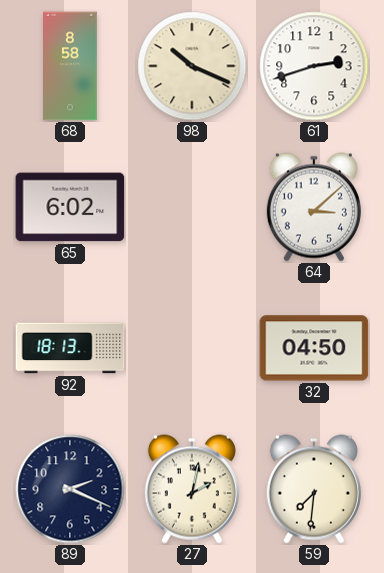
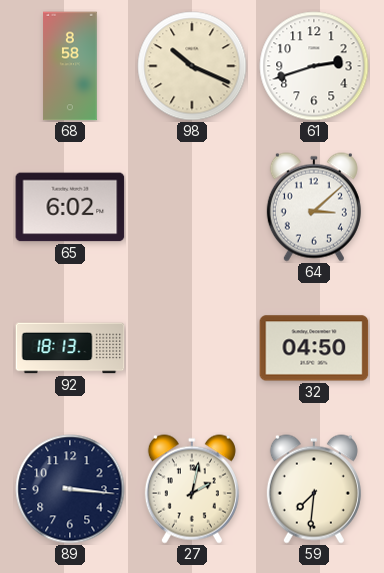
89: 2:19 -> 3:16
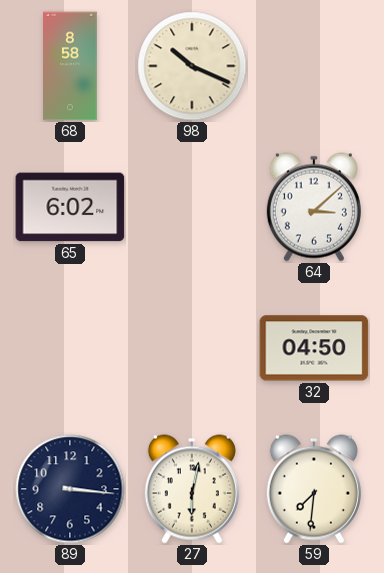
61: 2:42 -> none
92: 18:13 -> none
27: 2:02 -> 6:02
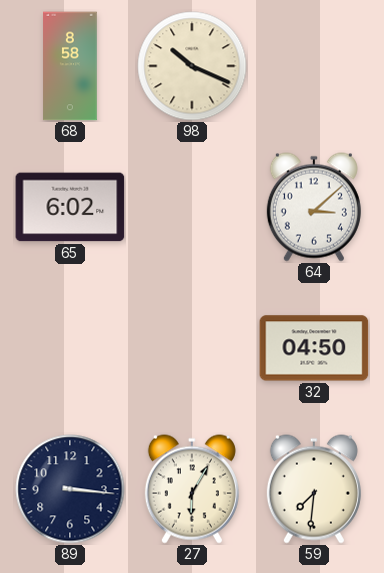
27: 6:02 -> 6:05
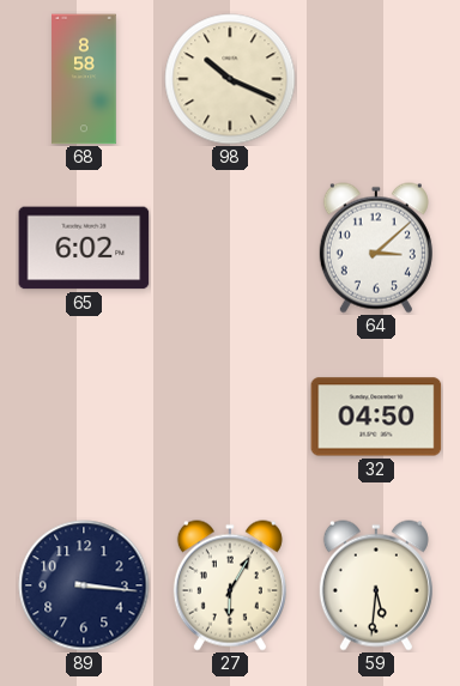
59: 7:31 -> 5:31
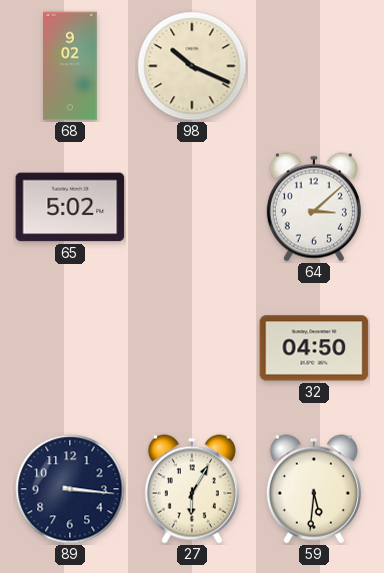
68: 8:58 -> 9:02
65: 6:02 -> 5:02
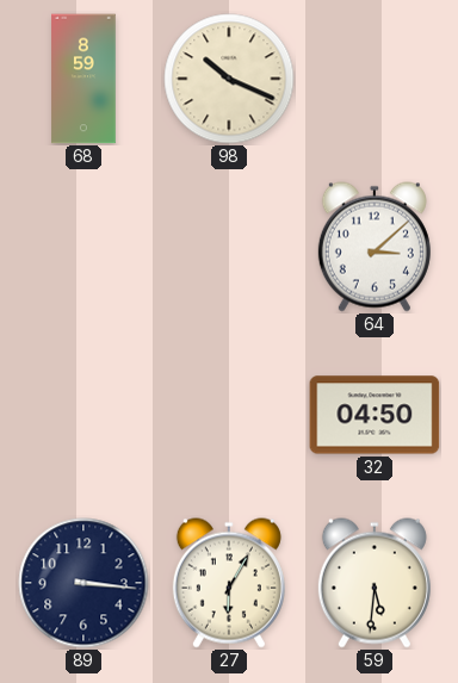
68: 9:02 -> 8:59
65: 5:02 -> none
